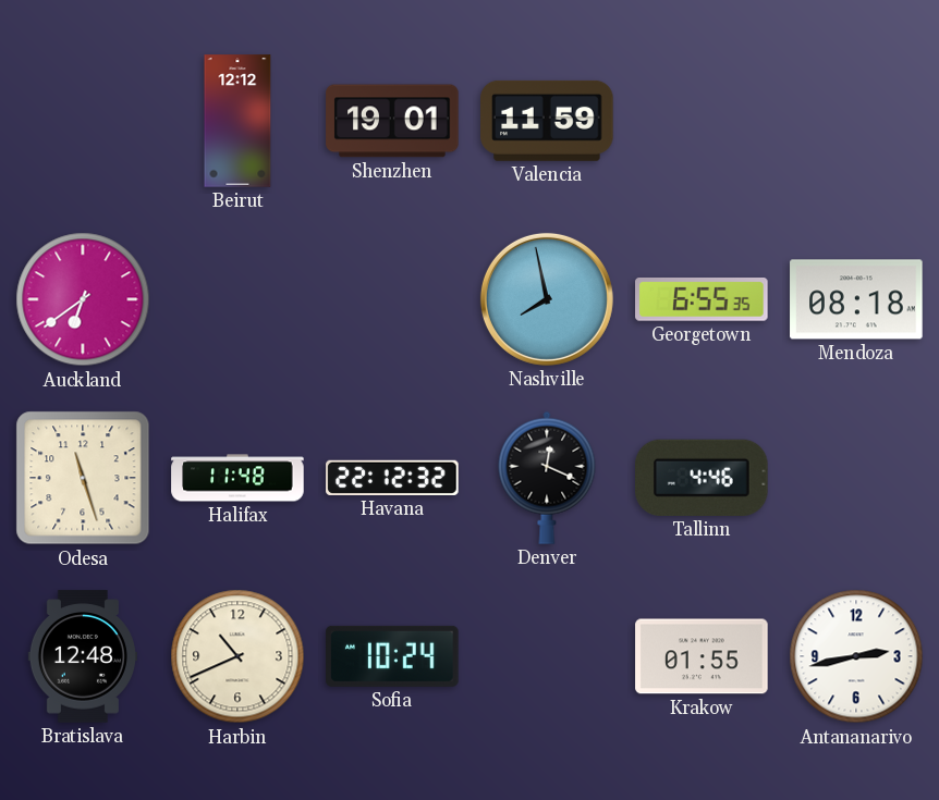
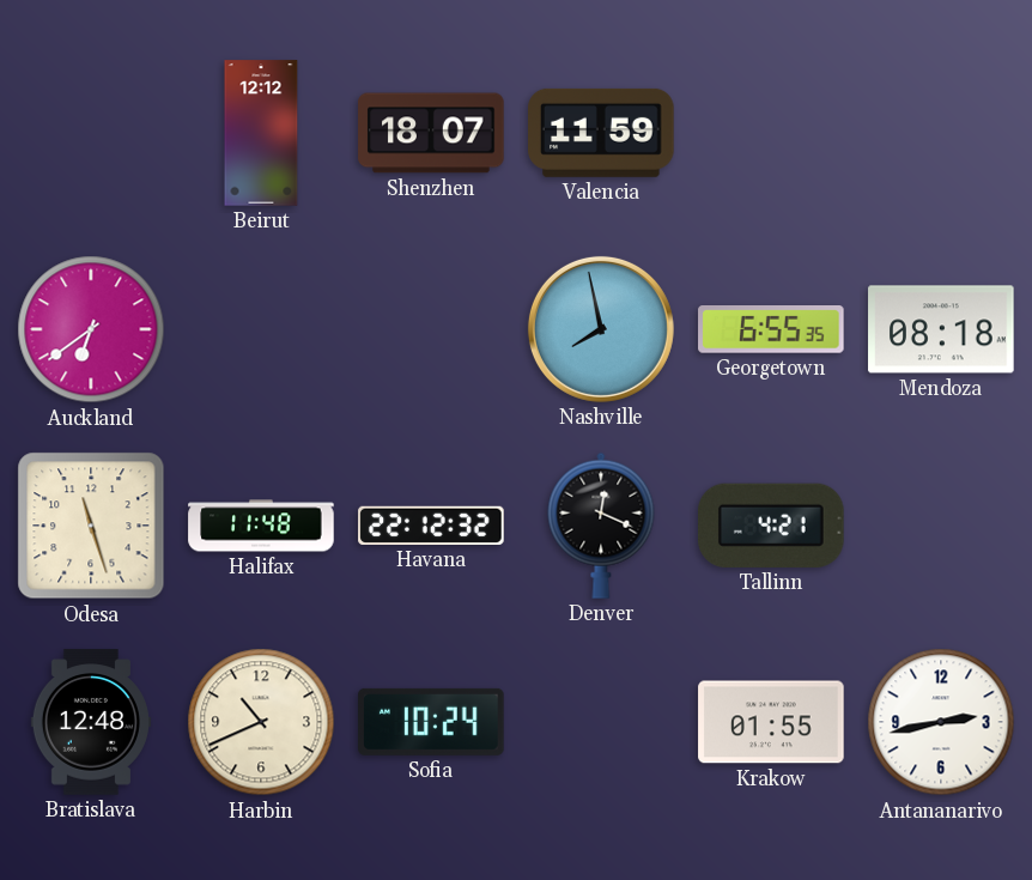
Shenzhen: 19:01 -> 18:07
Tallinn: 4:46 -> 4:21
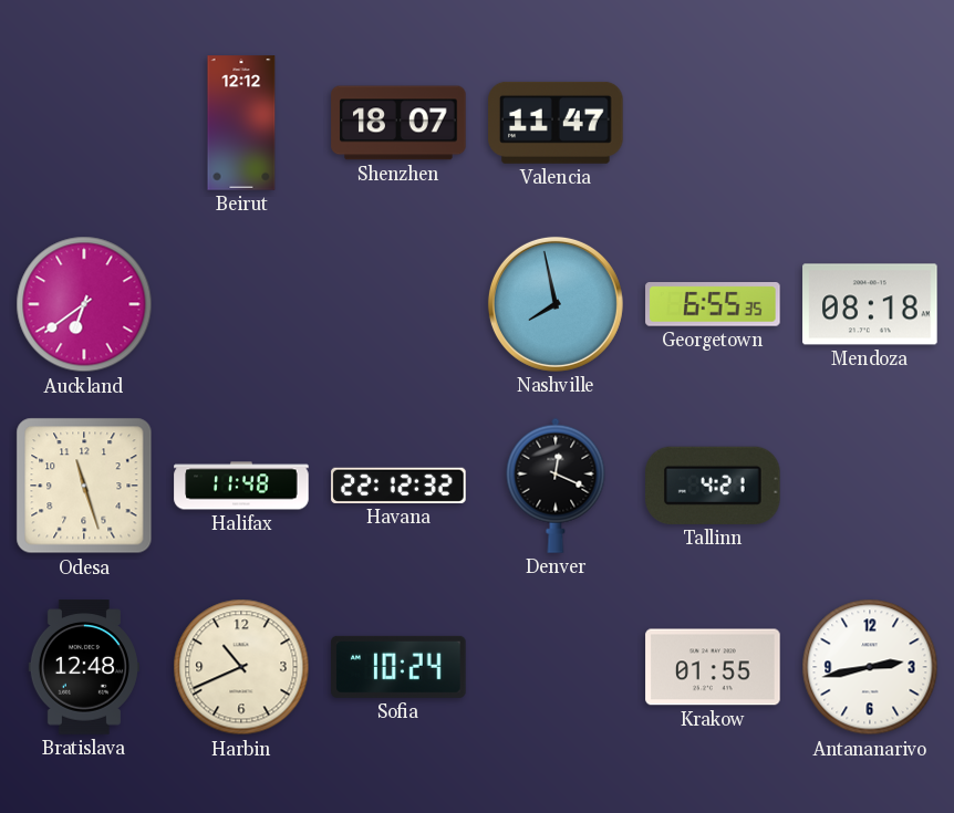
Valencia: 11:59 -> 11:47
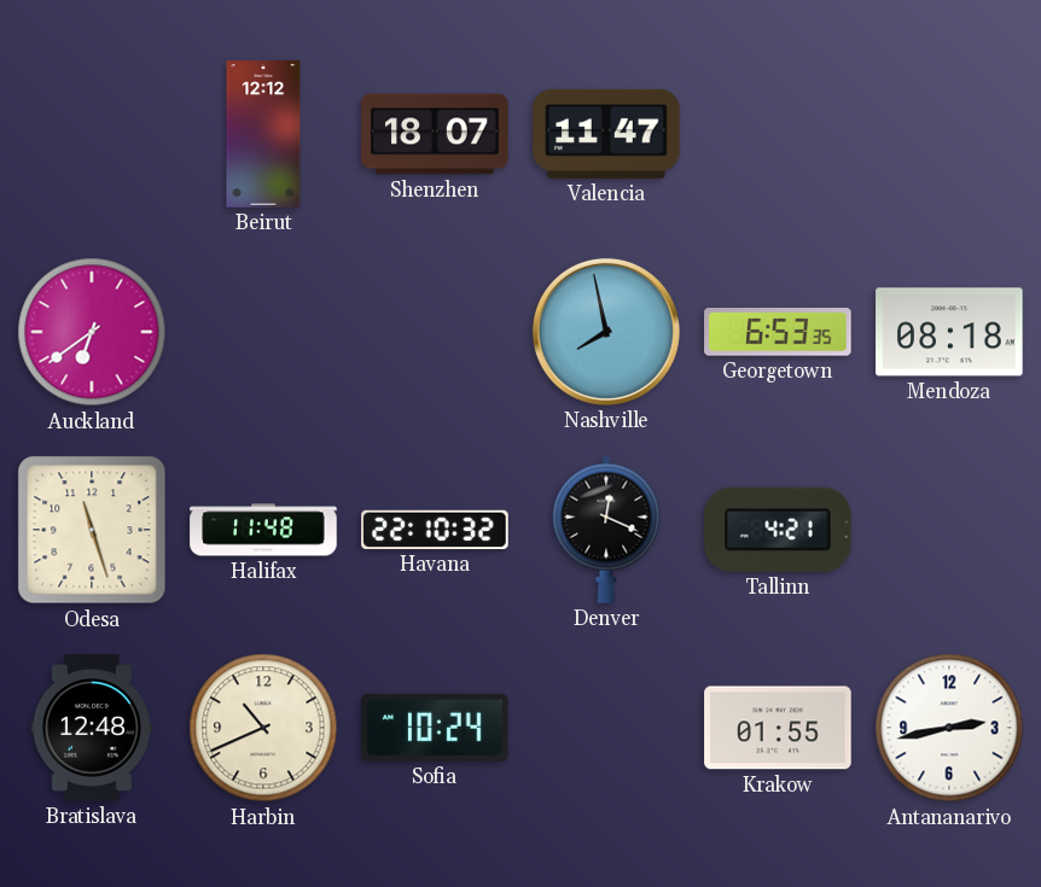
Georgetown: 6:55 -> 6:53
Havana: 22:12 -> 22:10
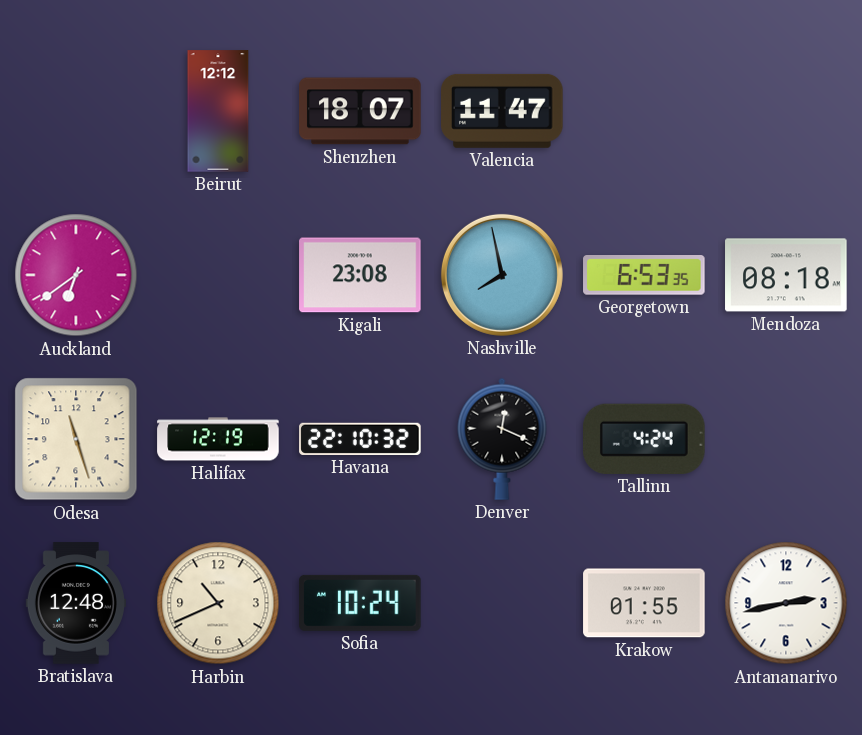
Kigali: none -> 23:08
Halifax: 11:48 -> 12:19
Tallinn: 4:21 -> 4:24
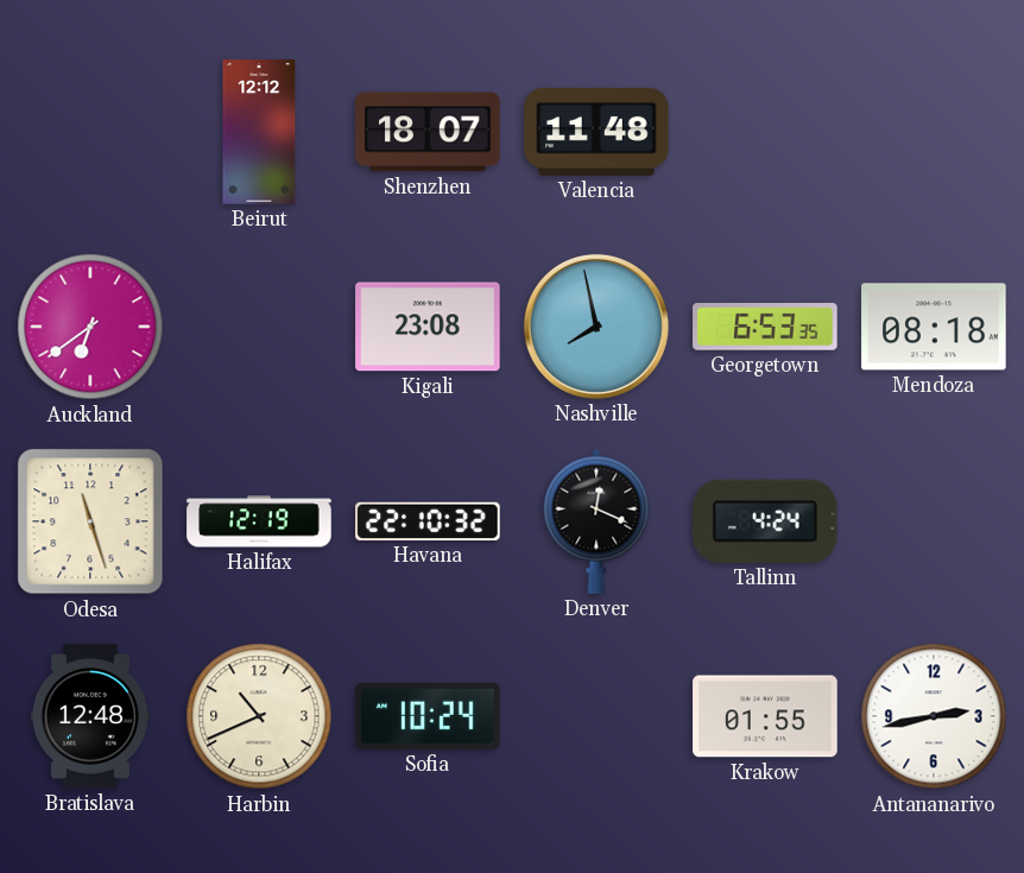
Valencia: 11:47 -> 11:48
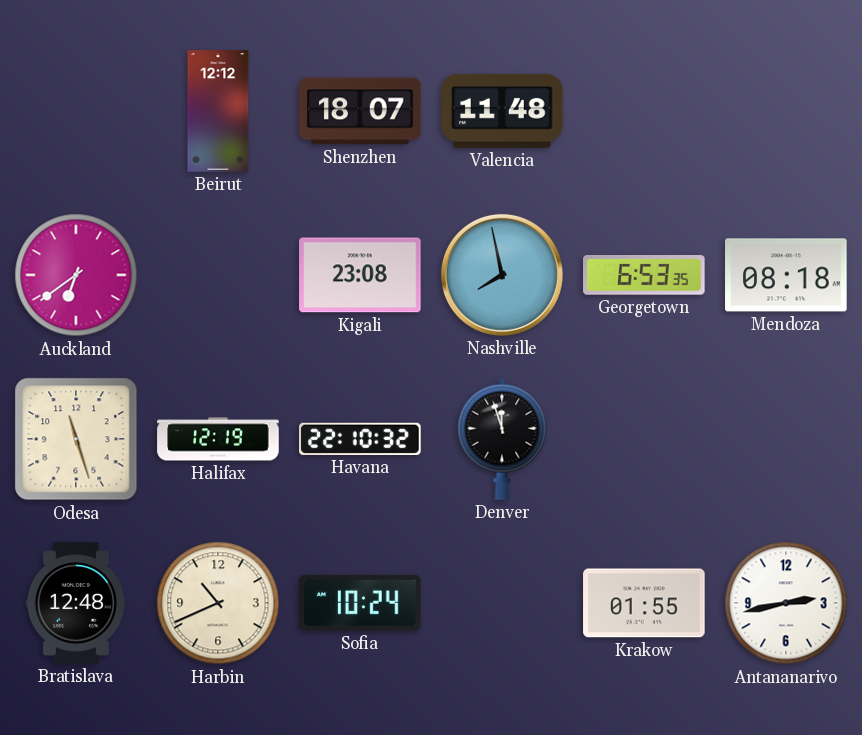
Denver: 12:19 -> 11:57
Tallinn: 4:24 -> none
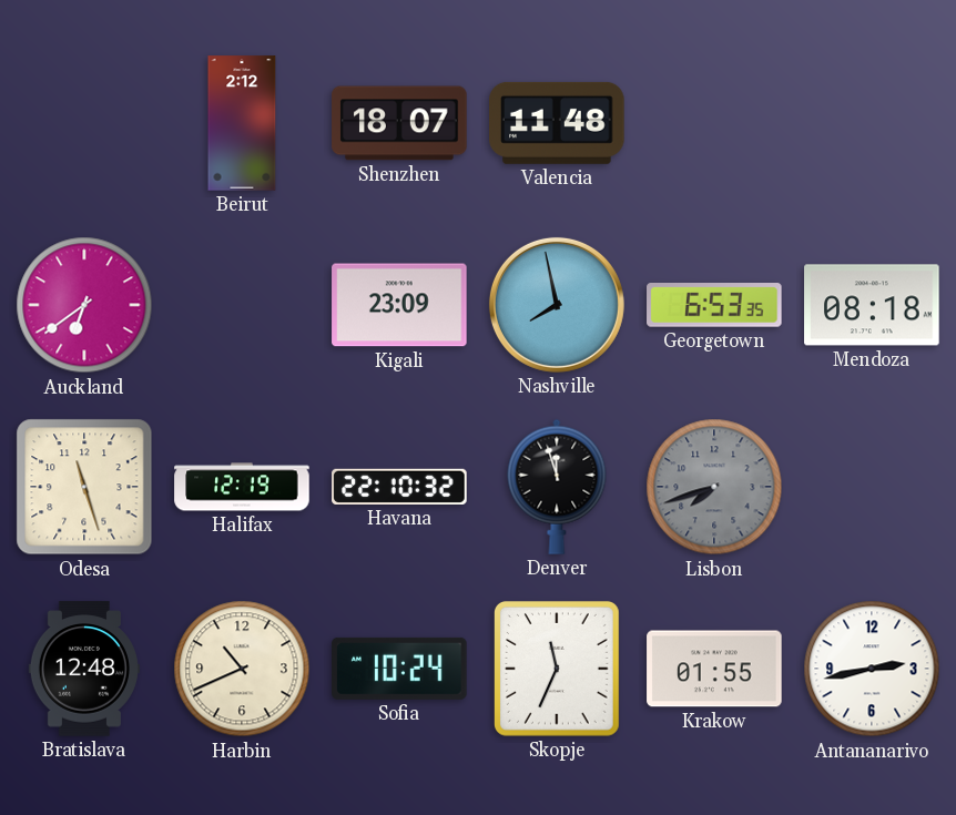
Beirut: 12:12 -> 2:12
Kigali: 23:08 -> 23:09
Lisbon: none -> 7:42
Skopje: none -> 11:34
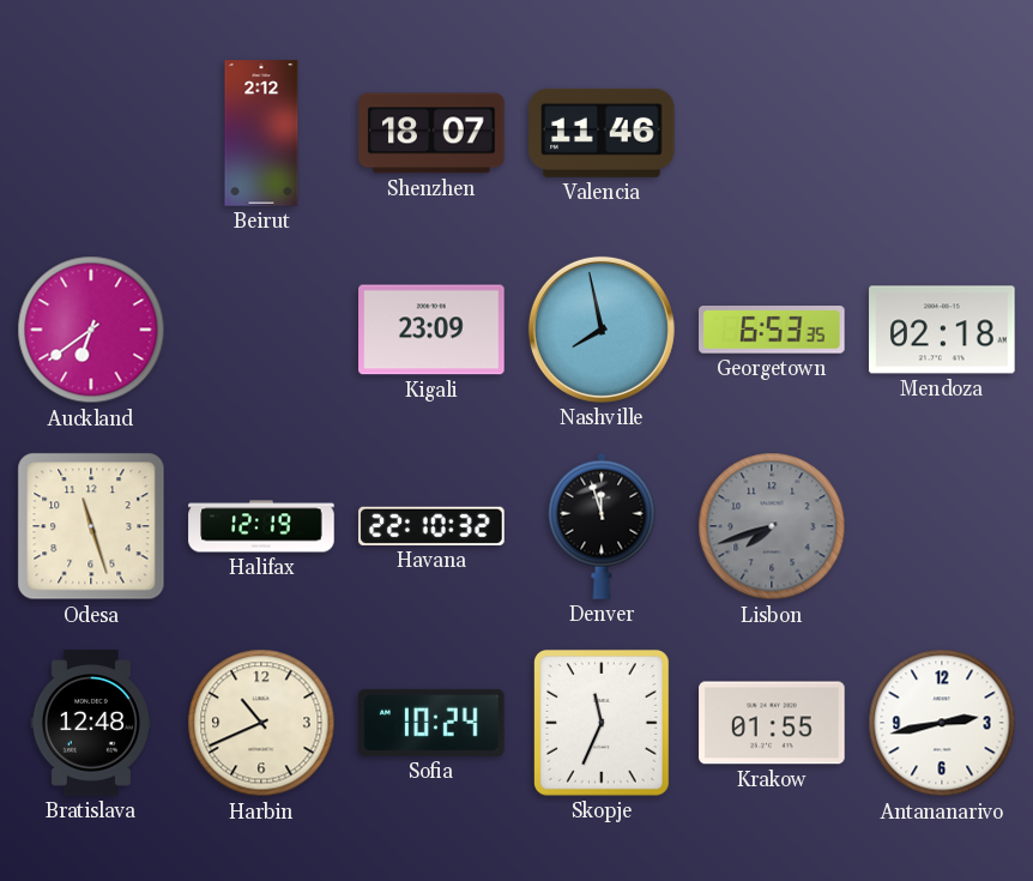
Valencia: 11:48 -> 11:46
Mendoza: 08:18 -> 02:18
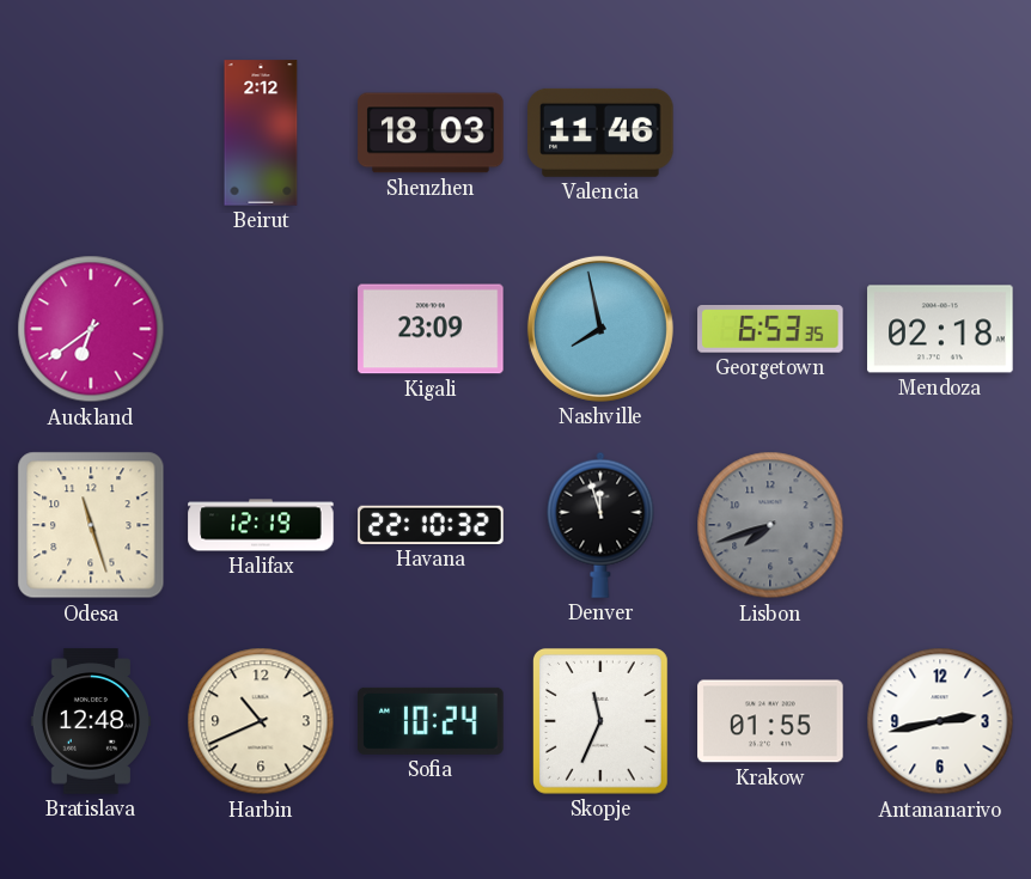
Shenzhen: 18:07 -> 18:03
